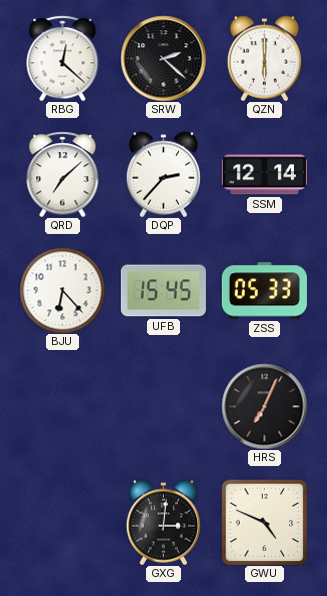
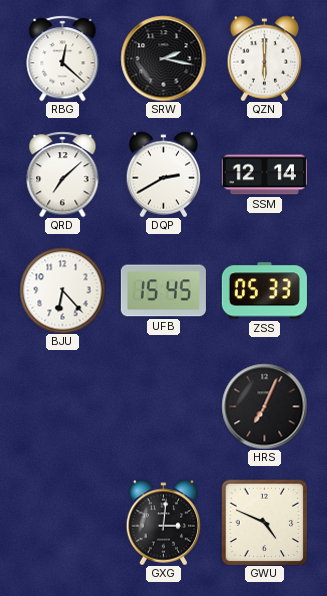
SRW: 2:22 -> 2:17
DQP: 2:37 -> 2:40
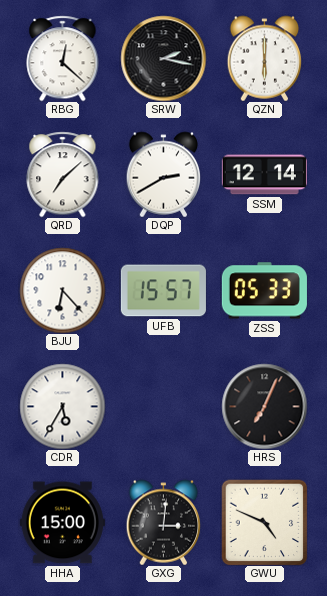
UFB: 15:45 -> 15:57
CDR: none -> 5:35
HHA: none -> 15:00
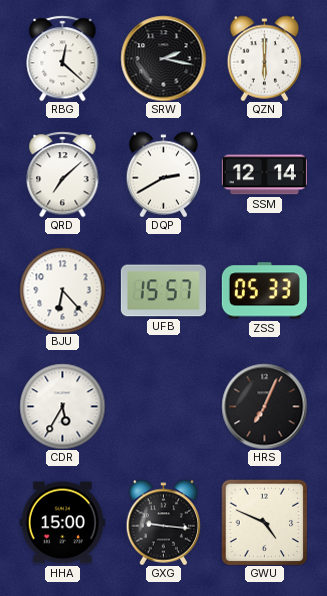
GXG: 3:01 -> 9:16
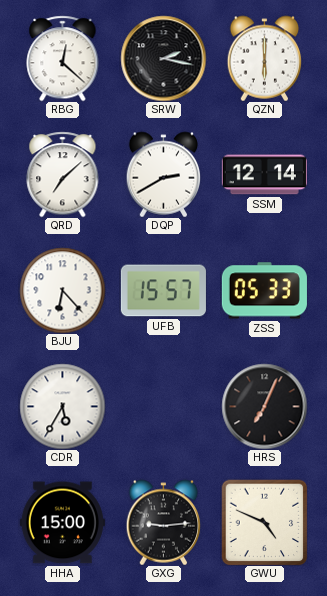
GXG: 9:16 -> 9:14
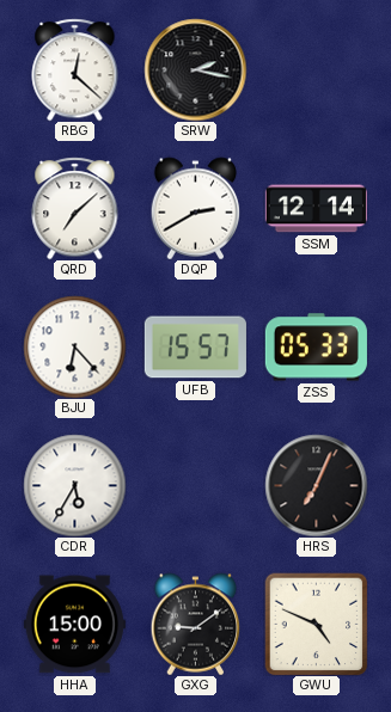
QZN: 6:00 -> none
GXG: 9:14 -> 9:09
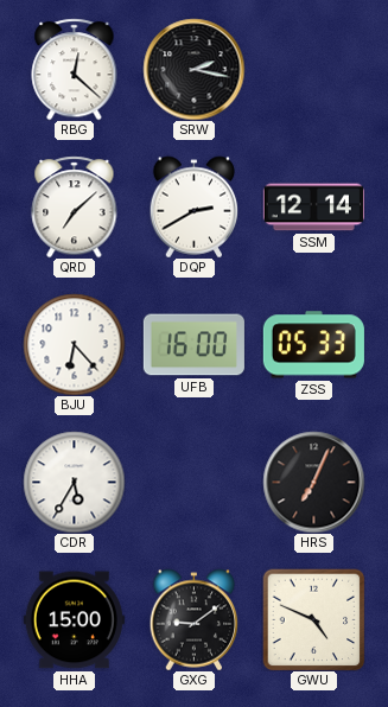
UFB: 15:57 -> 16:00
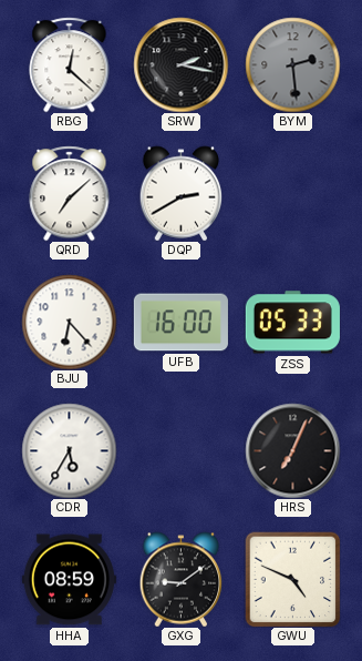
BYM: none -> 2:29
SSM: 12:14 -> none
HHA: 15:00 -> 08:59
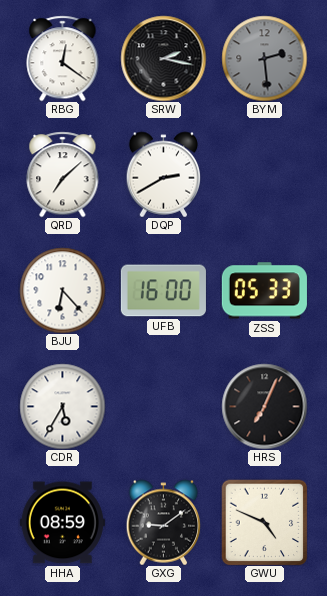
RBG: 12:22 -> 12:21
